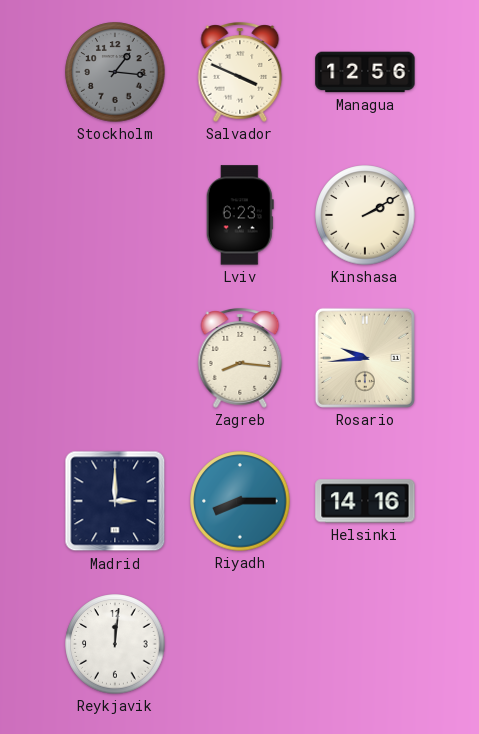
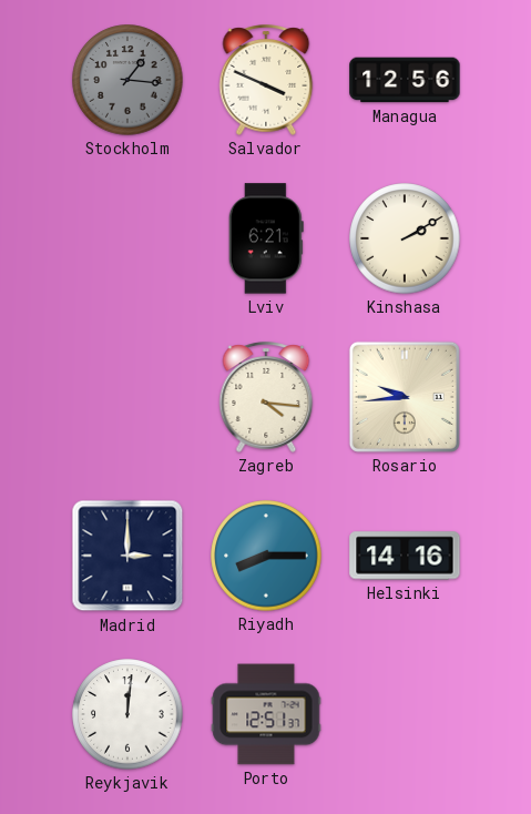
Lviv: 6:23 -> 6:21
Zagreb: 8:16 -> 4:16
Porto: none -> 12:51
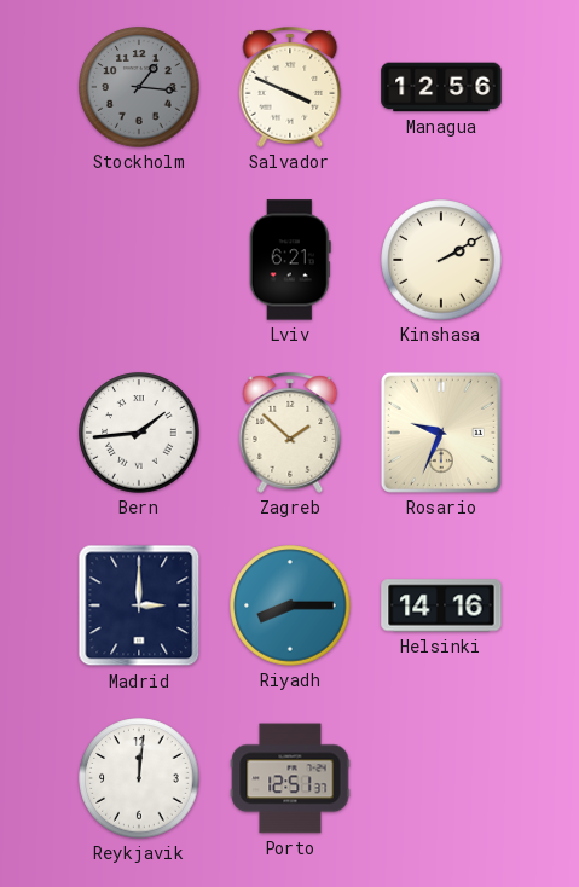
Bern: none -> 1:44
Zagreb: 4:16 -> 1:52
Rosario: 9:44 -> 9:34
